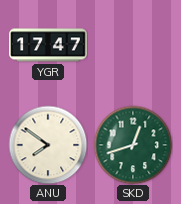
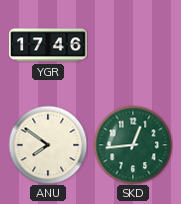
YGR: 17:47 -> 17:46
SKD: 12:42 -> 12:44
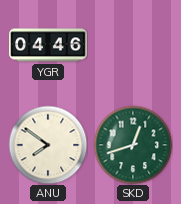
YGR: 17:46 -> 04:46
SKD: 12:44 -> 12:42
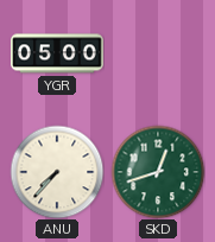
YGR: 04:46 -> 05:00
ANU: 7:51 -> 7:37
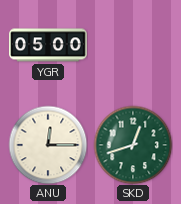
ANU: 7:37 -> 12:15
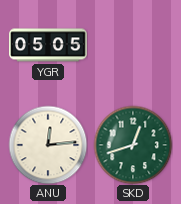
YGR: 05:00 -> 05:05
ANU: 12:15 -> 12:14
